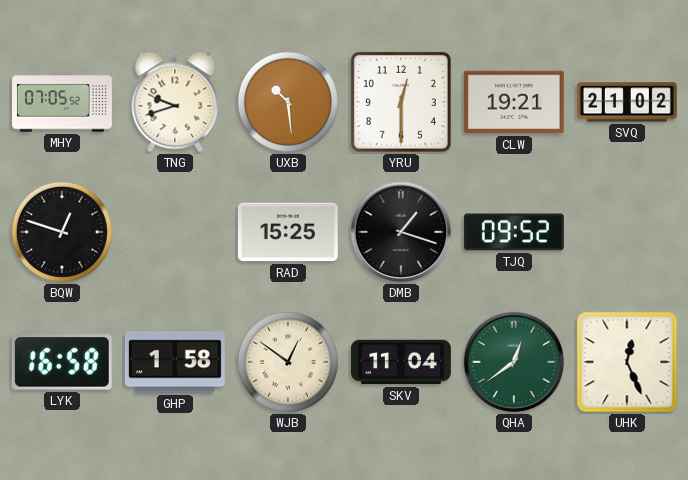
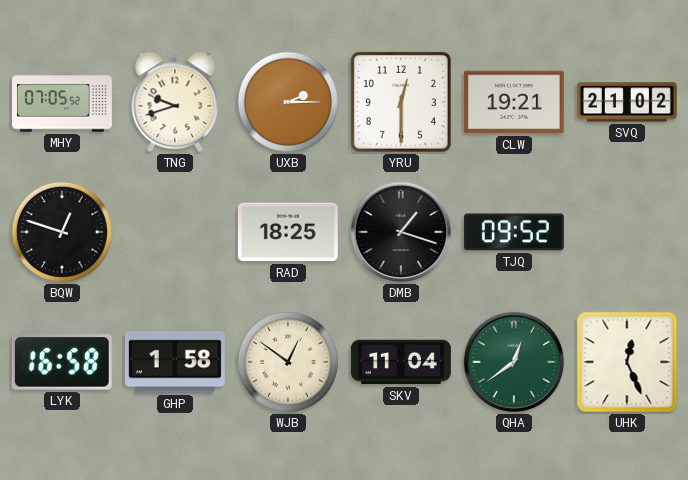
UXB: 10:29 -> 2:15
RAD: 15:25 -> 18:25
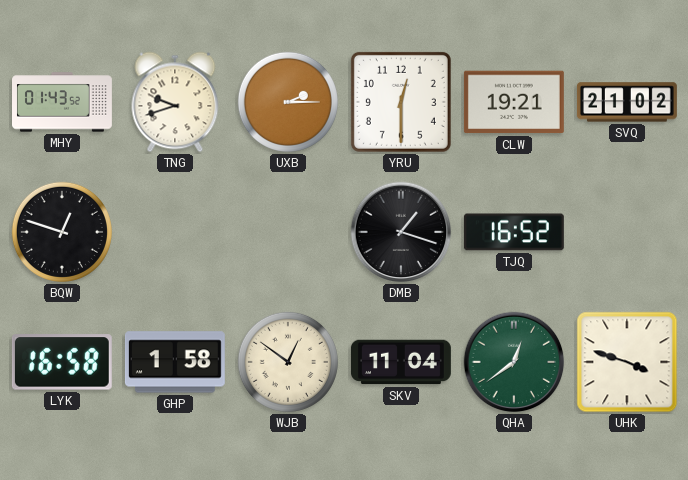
MHY: 07:05 -> 01:43
RAD: 18:25 -> none
TJQ: 09:52 -> 16:52
UHK: 12:26 -> 3:48
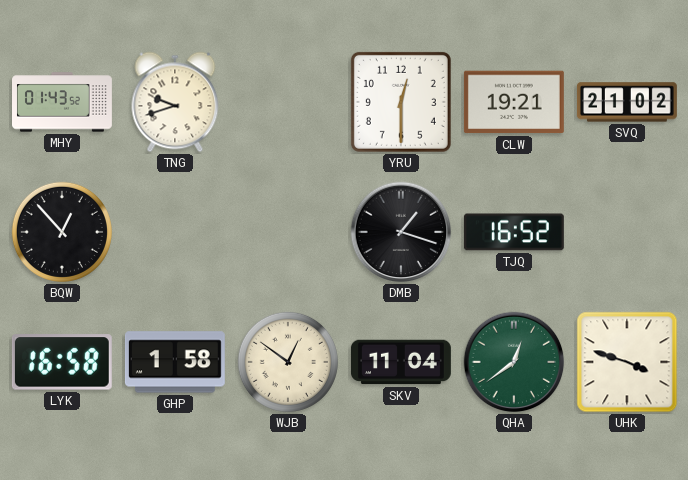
UXB: 2:15 -> none
BQW: 12:48 -> 12:53
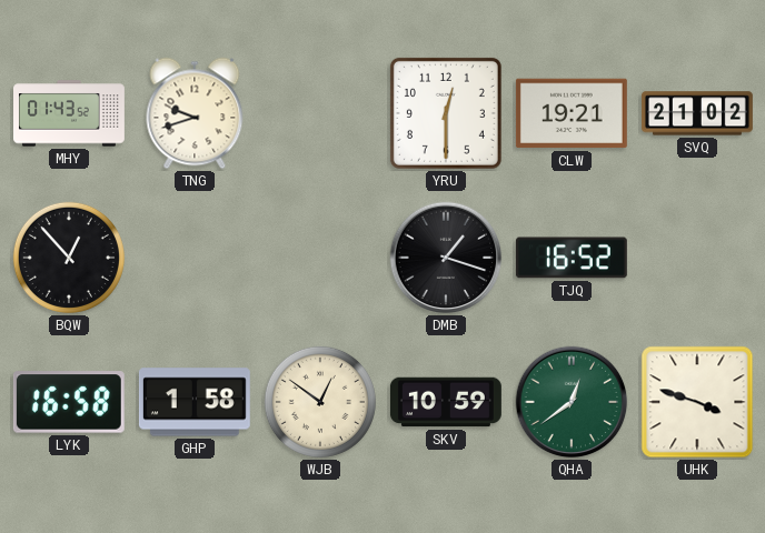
SKV: 11:04 -> 10:59
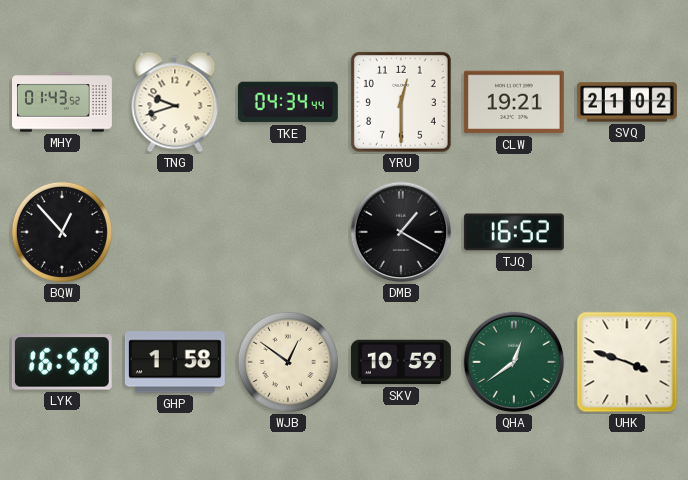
TKE: none -> 04:34
DMB: 1:18 -> 1:20
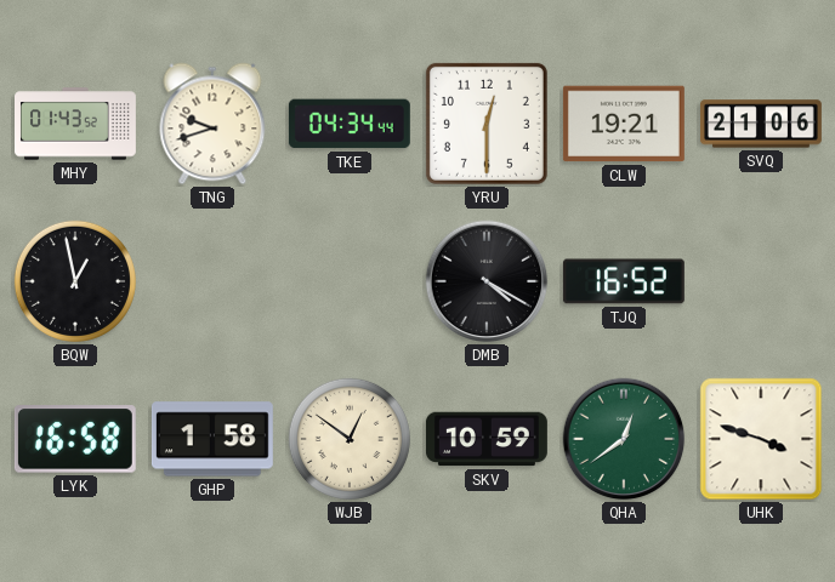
SVQ: 21:02 -> 21:06
BQW: 12:53 -> 12:58
DMB: 1:20 -> 4:20
